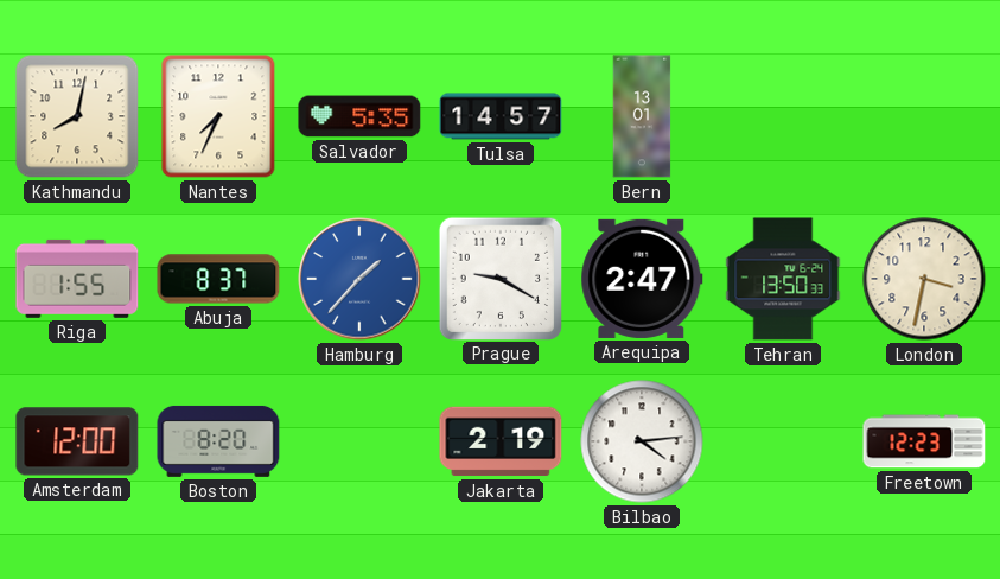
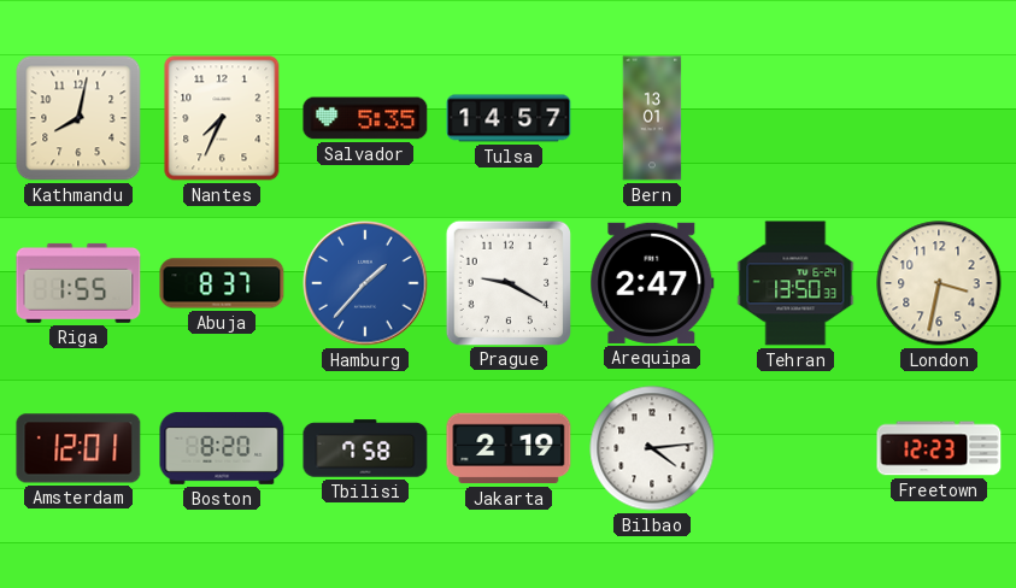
Amsterdam: 12:00 -> 12:01
Tbilisi: none -> 7:58
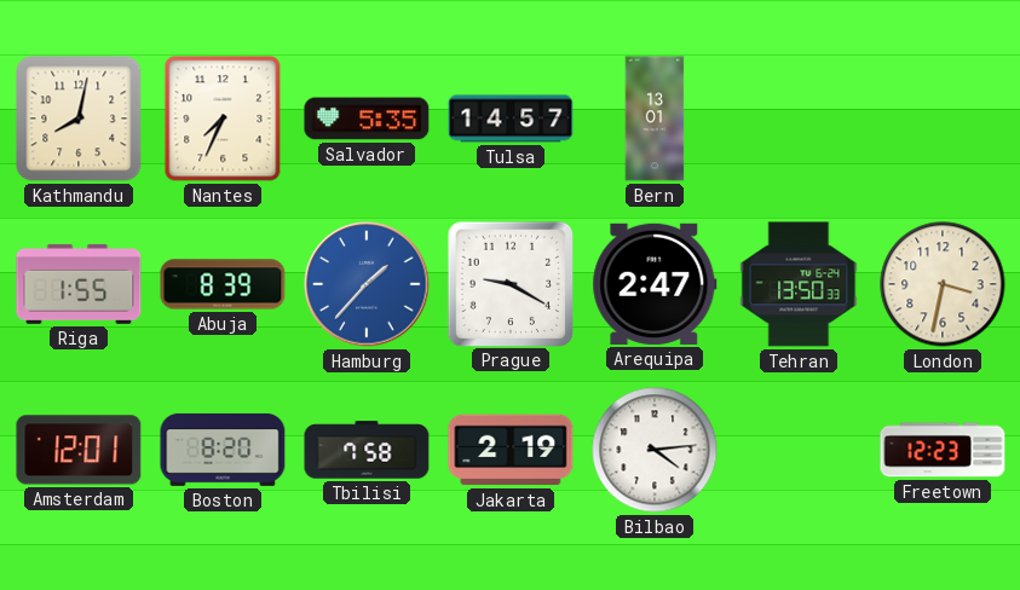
Abuja: 8:37 -> 8:39
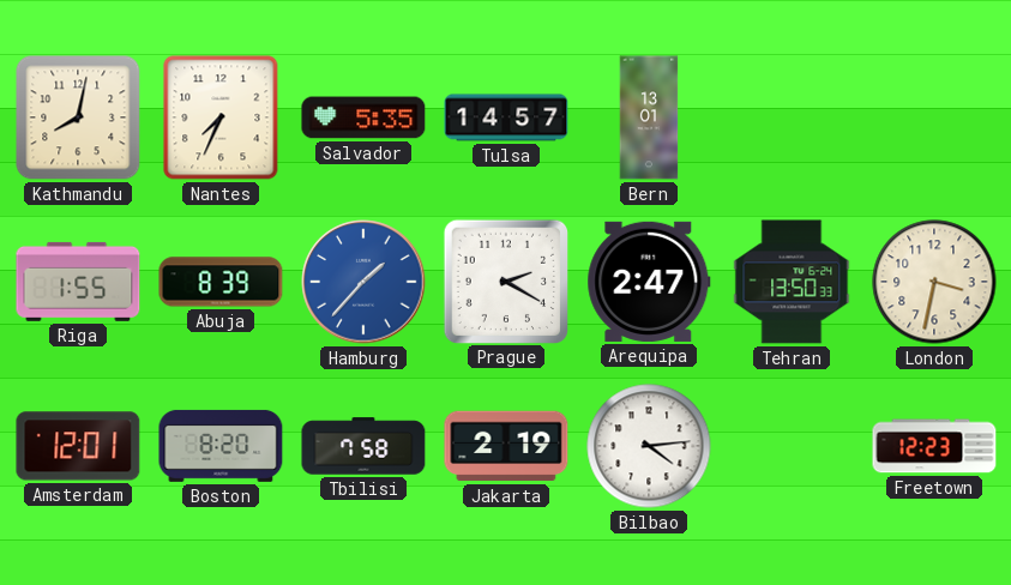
Prague: 9:20 -> 2:20
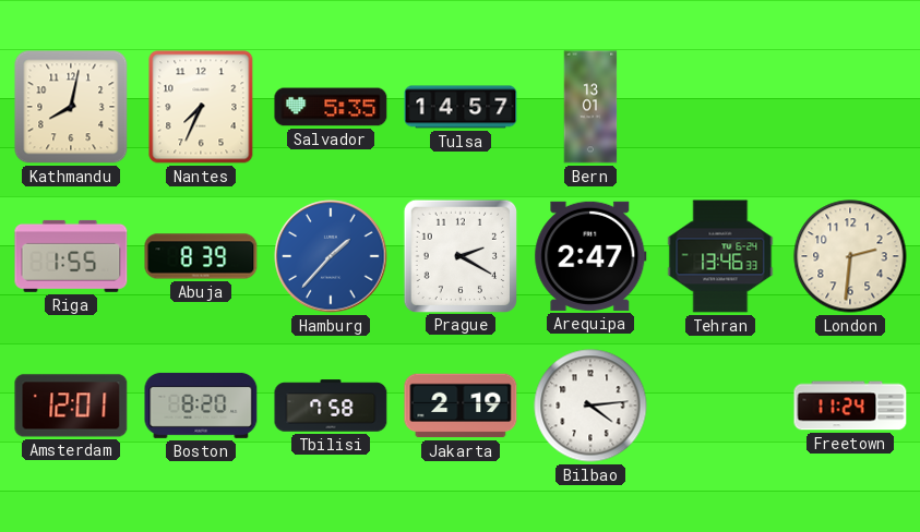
Tehran: 13:50 -> 13:46
London: 3:32 -> 2:31
Freetown: 12:23 -> 11:24
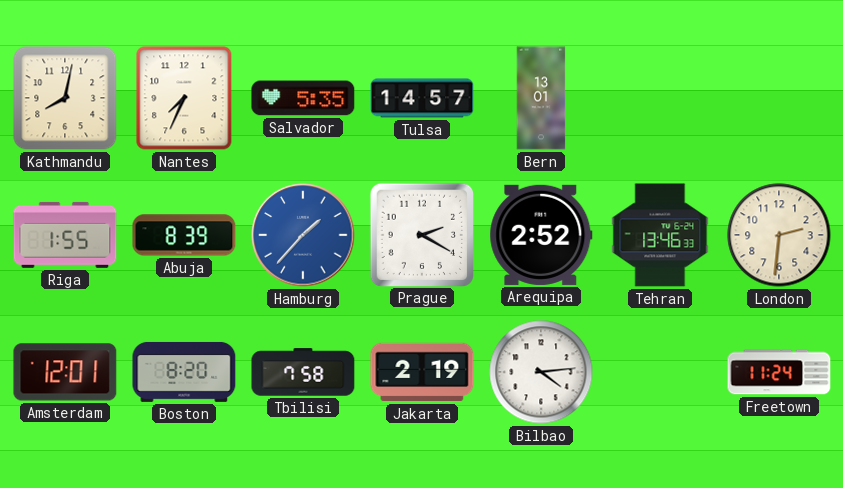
Arequipa: 2:47 -> 2:52
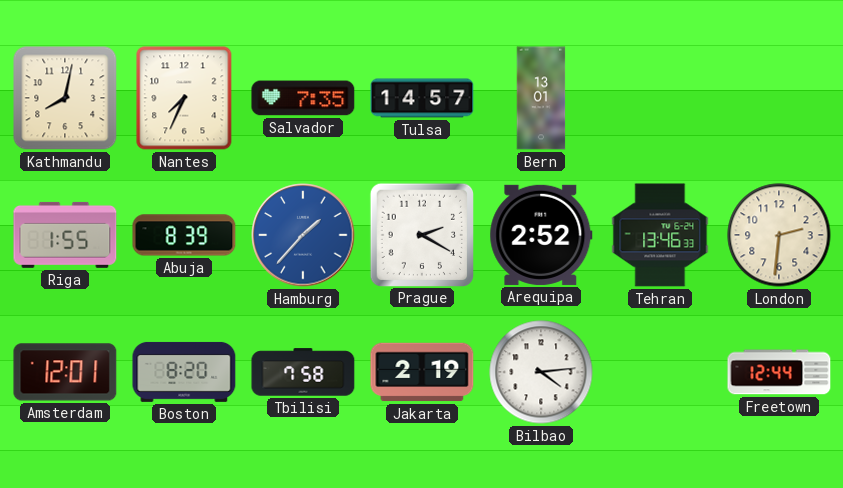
Salvador: 5:35 -> 7:35
Freetown: 11:24 -> 12:44
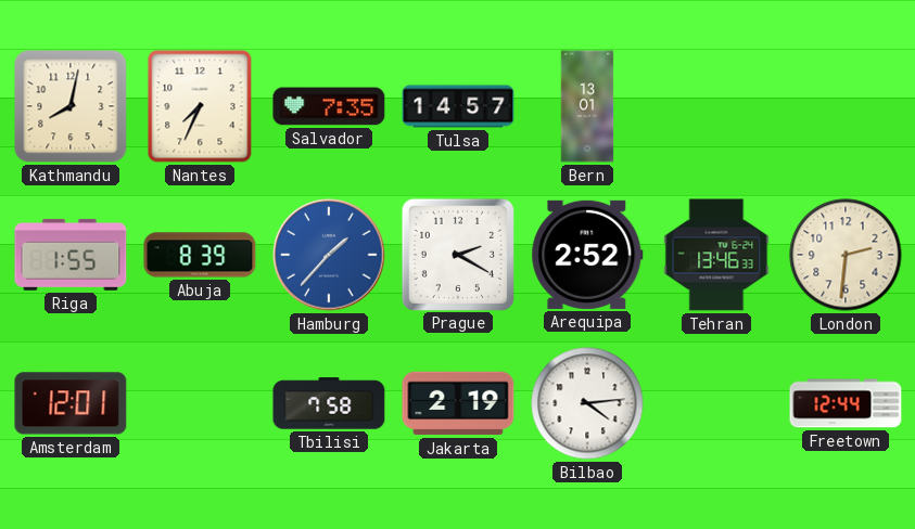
Boston: 8:20 -> none
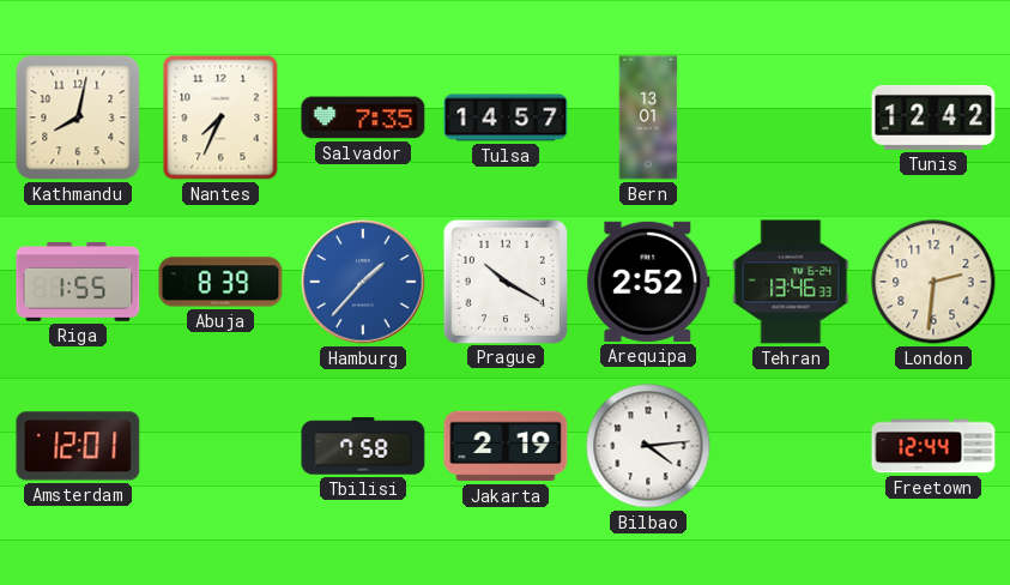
Tunis: none -> 12:42
Prague: 2:20 -> 10:20
